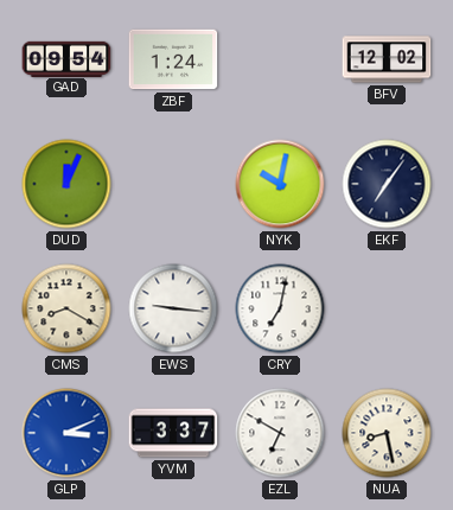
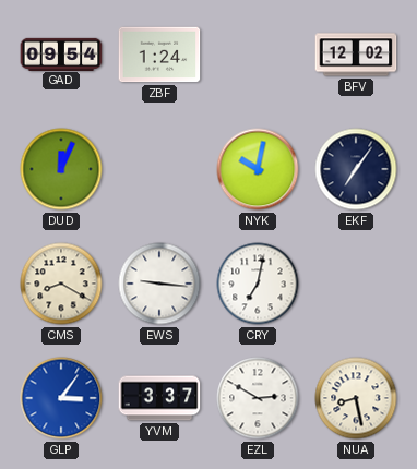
GLP: 3:11 -> 3:06
EZL: 6:50 -> 2:50
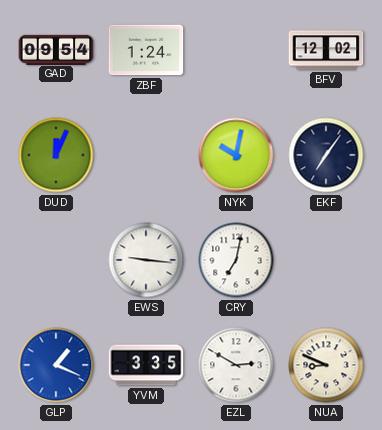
CMS: 8:20 -> none
GLP: 3:06 -> 1:19
YVM: 3:37 -> 3:35
NUA: 8:28 -> 8:49
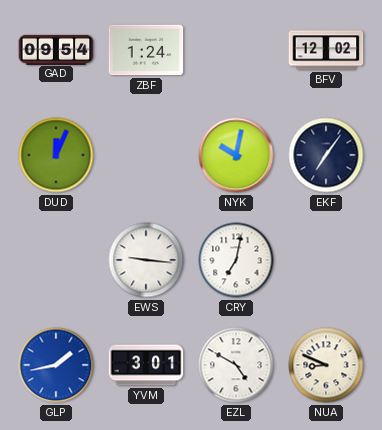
GLP: 1:19 -> 1:43
YVM: 3:35 -> 3:01
EZL: 2:50 -> 4:50
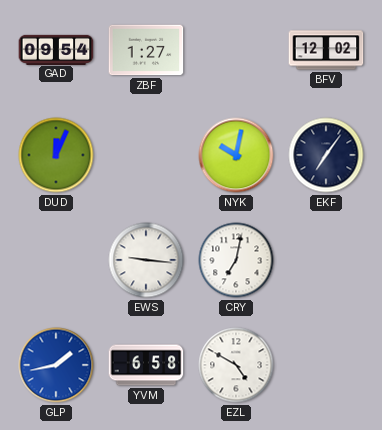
ZBF: 1:24 -> 1:27
YVM: 3:01 -> 6:58
NUA: 8:49 -> none
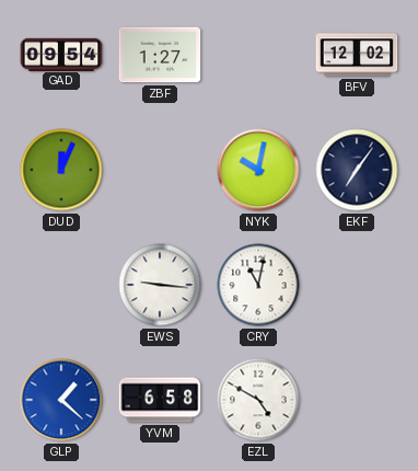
CRY: 7:02 -> 11:02
GLP: 1:43 -> 1:22
